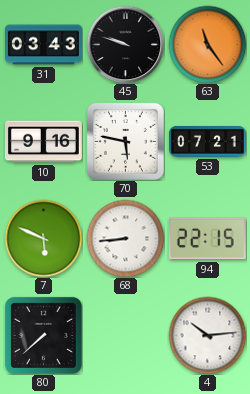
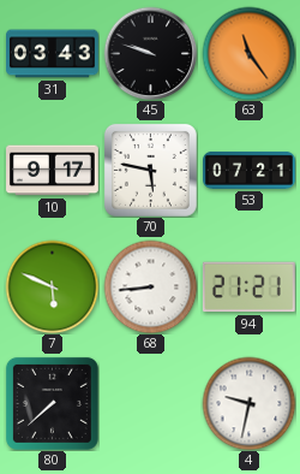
10: 9:16 -> 9:17
94: 22:15 -> 21:21
4: 10:14 -> 9:32
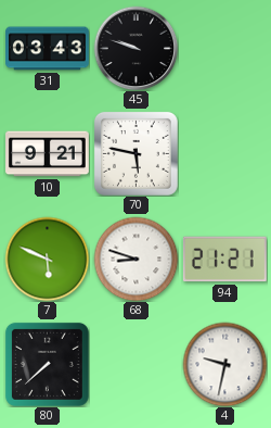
63: 11:24 -> none
10: 9:17 -> 9:21
53: 07:21 -> none
68: 8:44 -> 8:48
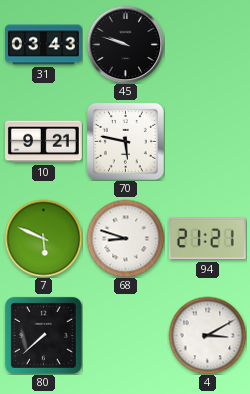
4: 9:32 -> 3:10
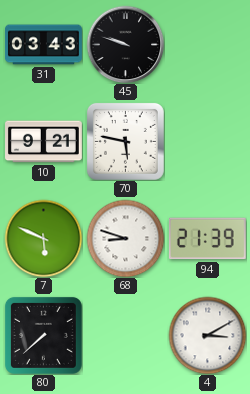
94: 21:21 -> 21:39
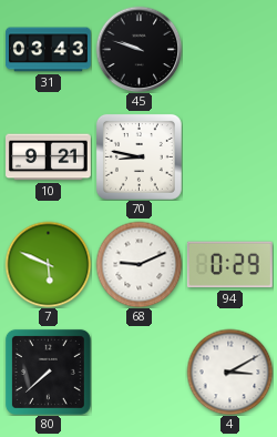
70: 5:47 -> 8:47
68: 8:48 -> 9:11
94: 21:39 -> 0:29
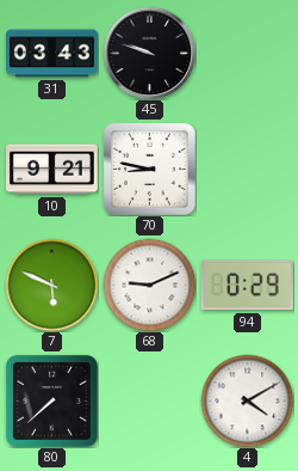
4: 3:10 -> 4:10
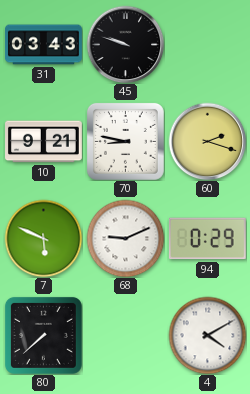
60: none -> 2:18
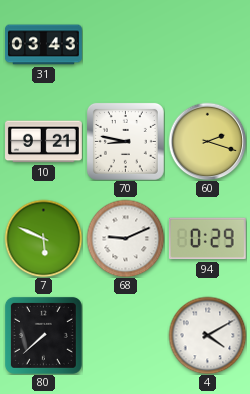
45: 9:48 -> none
